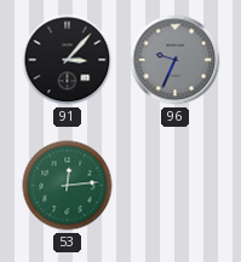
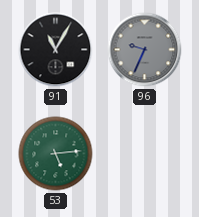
91: 3:07 -> 11:05
53: 12:14 -> 5:14
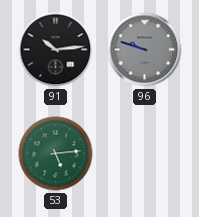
91: 11:05 -> 10:14
96: 9:34 -> 9:48
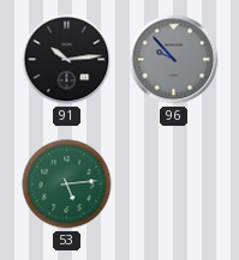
96: 9:48 -> 9:53
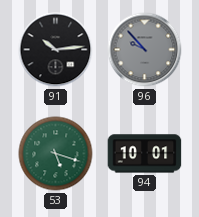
53: 5:14 -> 5:18
94: none -> 10:01
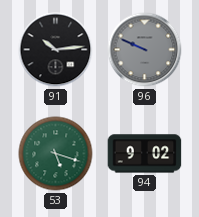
96: 9:53 -> 9:49
94: 10:01 -> 9:02
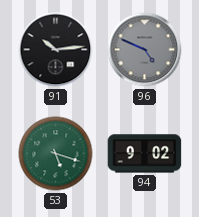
96: 9:49 -> 4:49
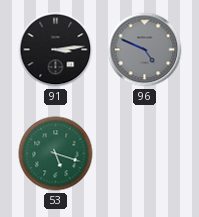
91: 10:14 -> 3:14
94: 9:02 -> none
